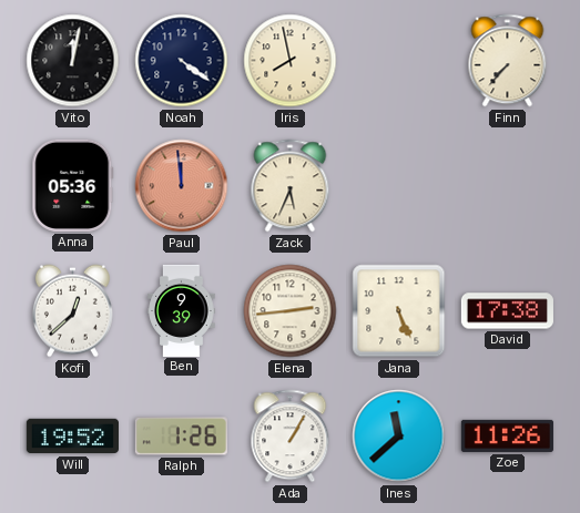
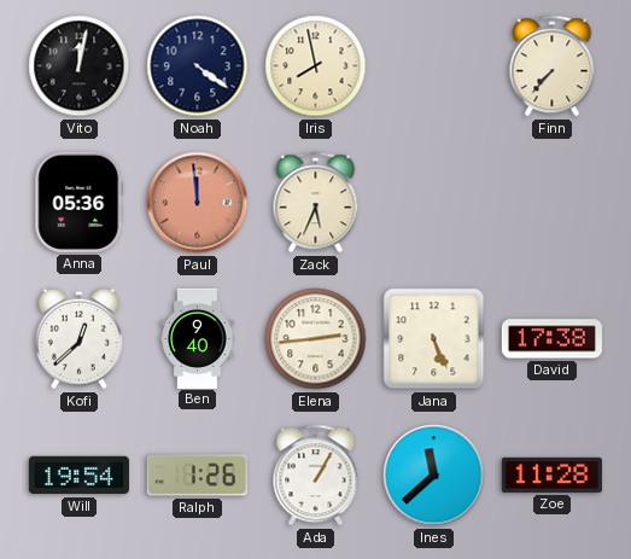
Ben: 9:39 -> 9:40
Will: 19:52 -> 19:54
Zoe: 11:26 -> 11:28
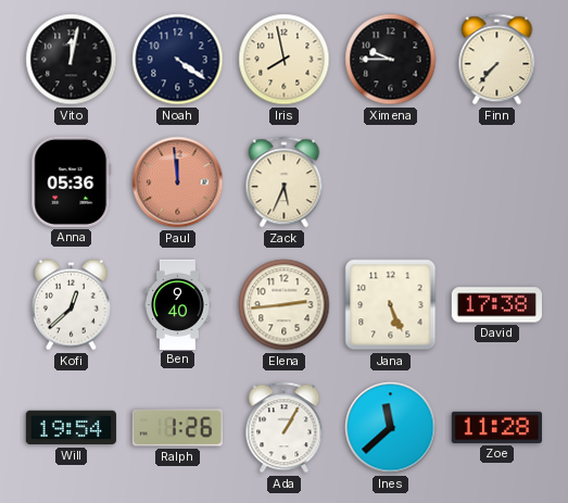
Ximena: none -> 9:45
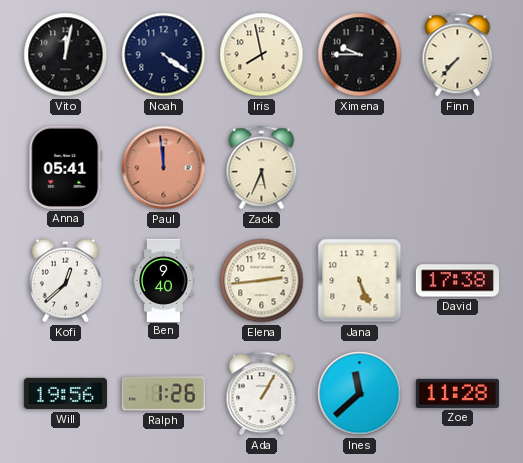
Anna: 05:36 -> 05:41
Will: 19:54 -> 19:56
